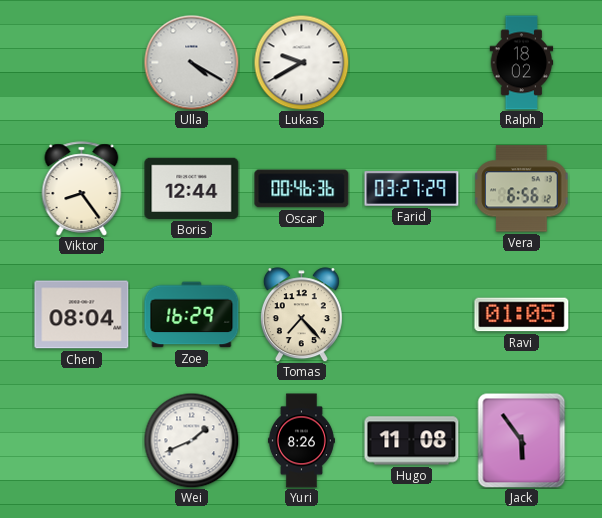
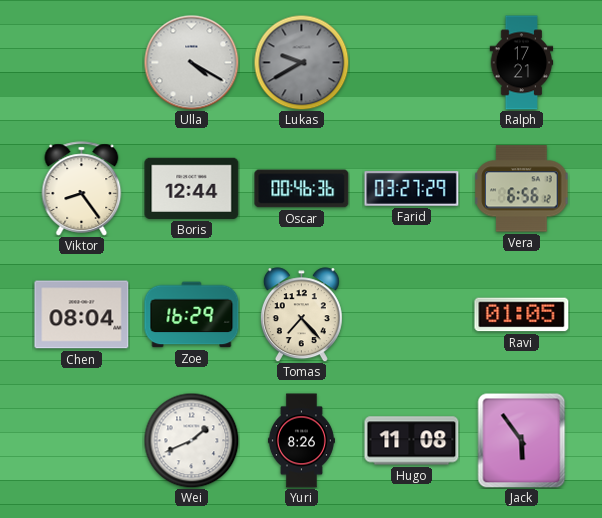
Lukas dial: white -> grey
Ralph: 18:02 -> 17:21
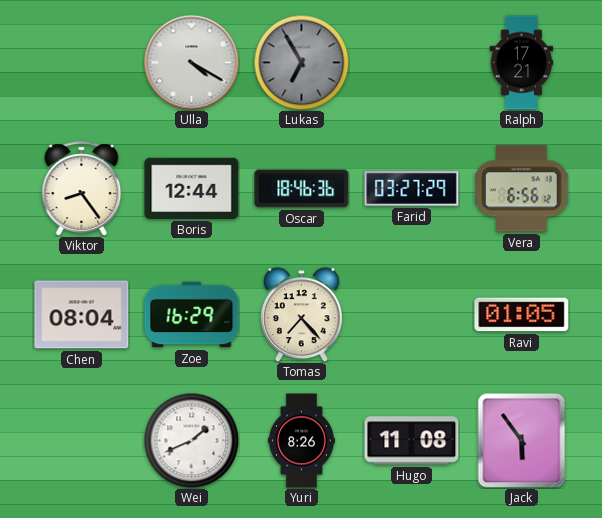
Lukas: 9:40 -> 6:55
Oscar: 00:46 -> 18:46
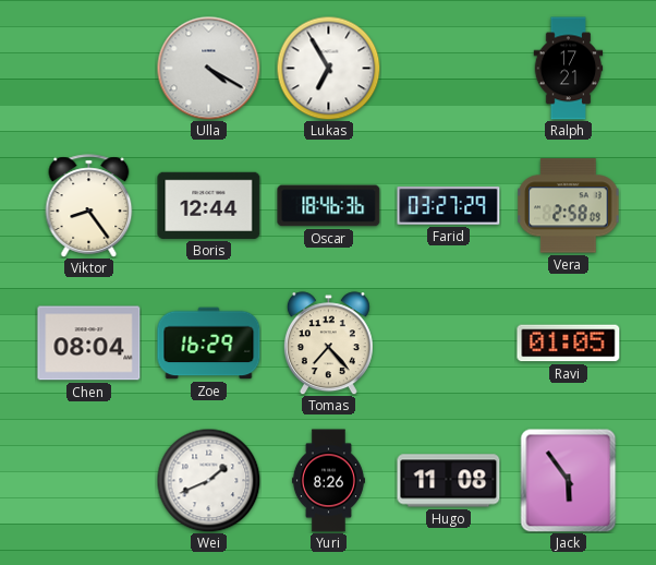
Lukas dial: grey -> white
Vera: 6:56 -> 2:58
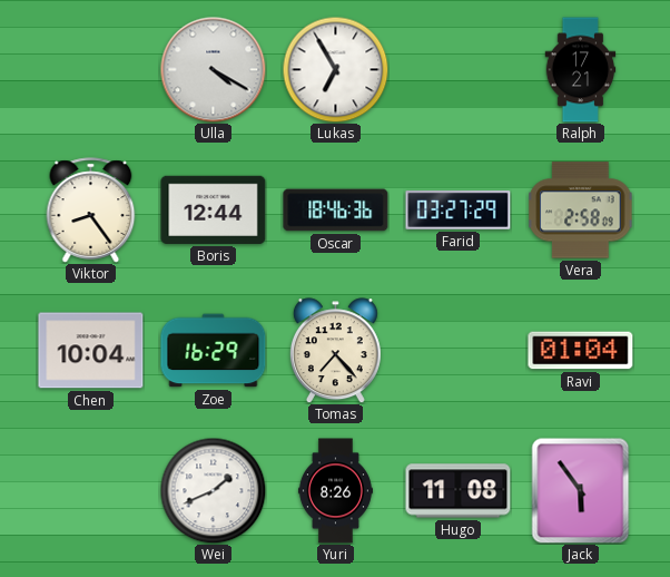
Chen: 08:04 -> 10:04
Ravi: 01:05 -> 01:04
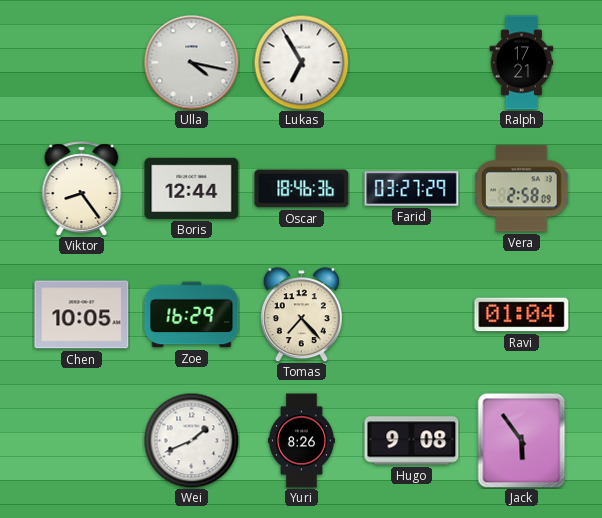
Ulla: 4:20 -> 4:17
Chen: 10:04 -> 10:05
Hugo: 11:08 -> 9:08
